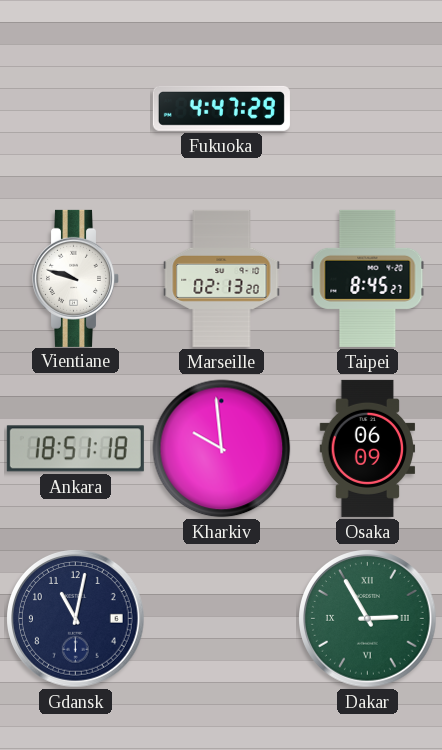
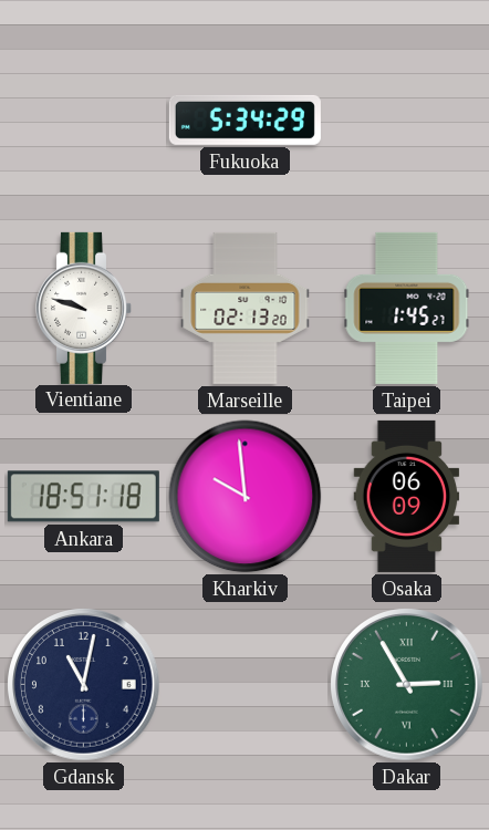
Fukuoka: 4:47 -> 5:34
Taipei: 8:45 -> 1:45
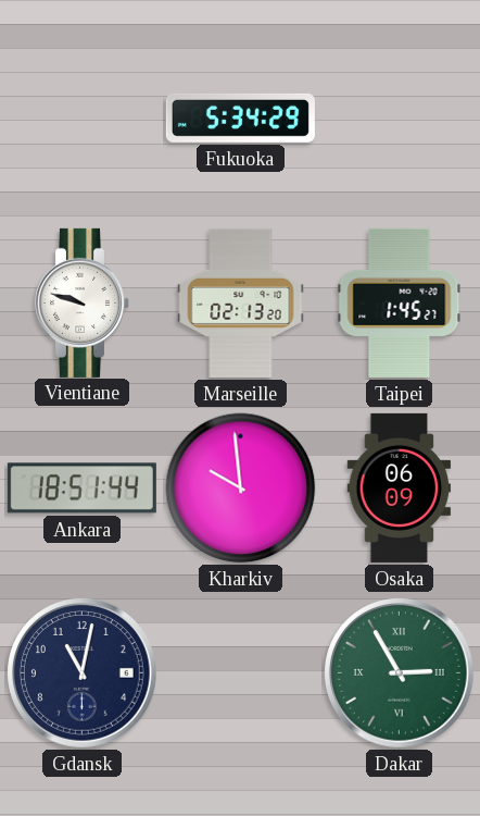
Ankara: 18:51:18 -> 18:51:44
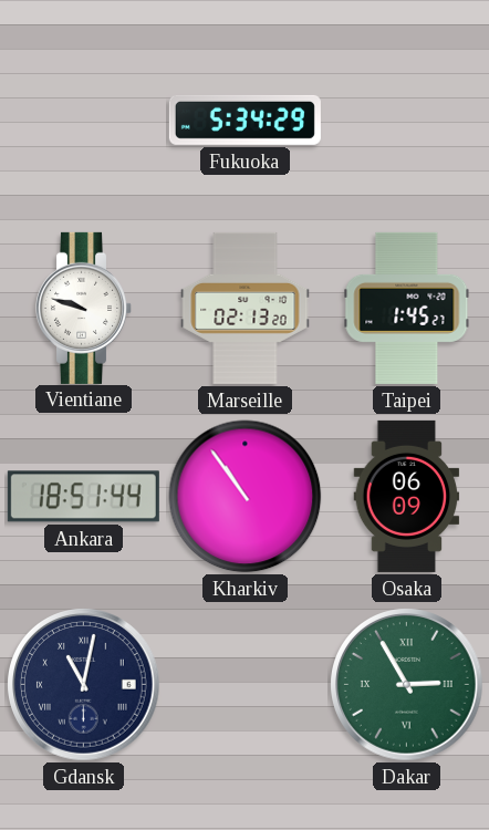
Kharkiv: 9:59 -> 10:54
Gdansk numerals: Arabic -> Roman
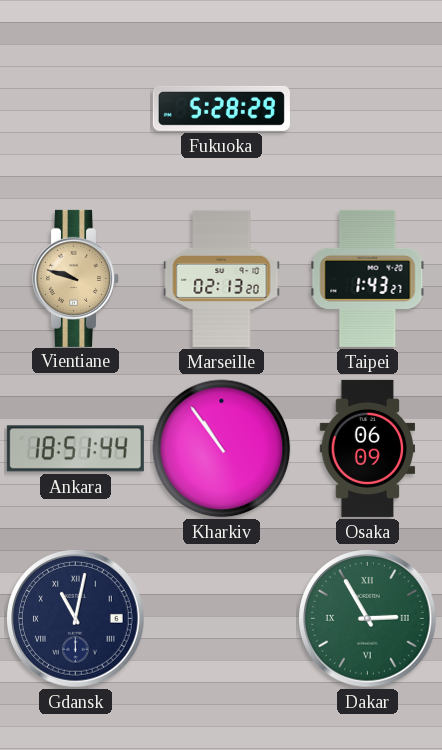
Fukuoka: 5:34 -> 5:28
Vientiane dial: white -> champagne
Taipei: 1:45 -> 1:43
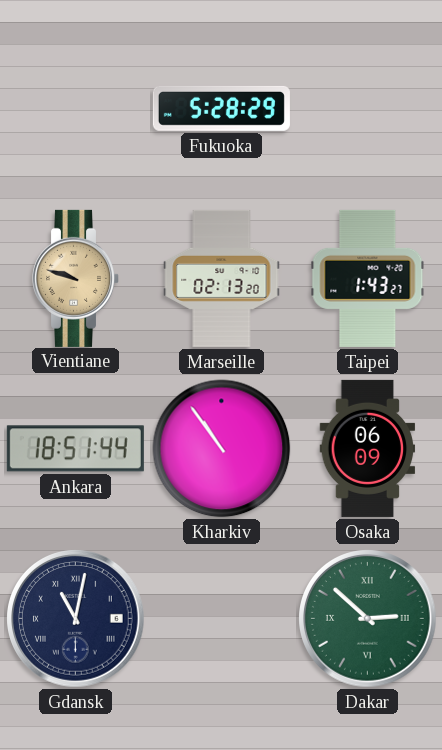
Dakar: 2:55 -> 2:52
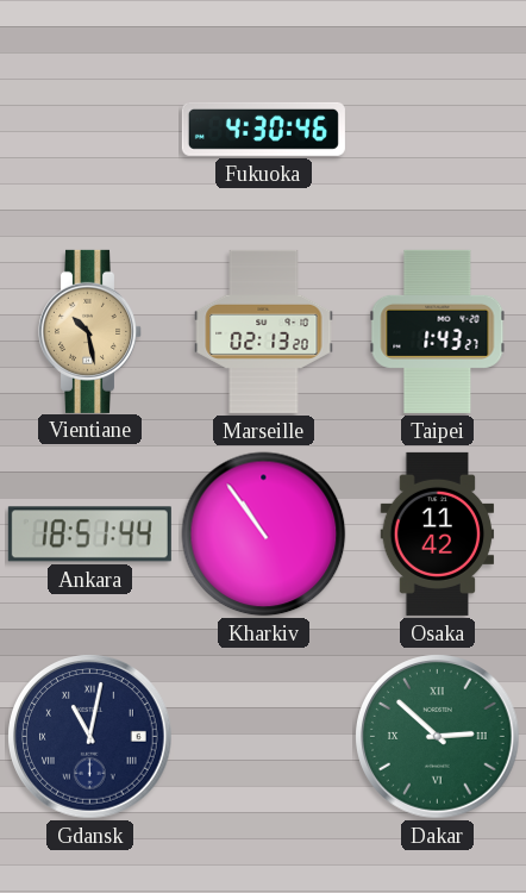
Fukuoka: 5:28 -> 4:30
Vientiane: 9:48 -> 10:28
Osaka: 06:09 -> 11:42
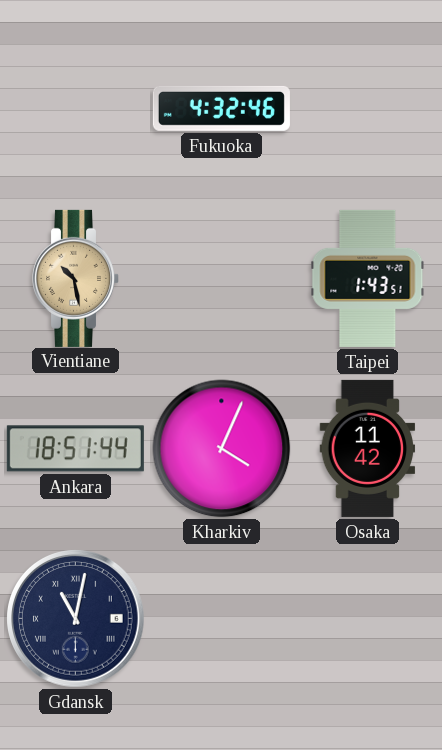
Fukuoka: 4:30 -> 4:32
Marseille: 02:13 -> none
Taipei: 1:43:27 -> 1:43:51
Kharkiv: 10:54 -> 4:04
Dakar: 2:52 -> none
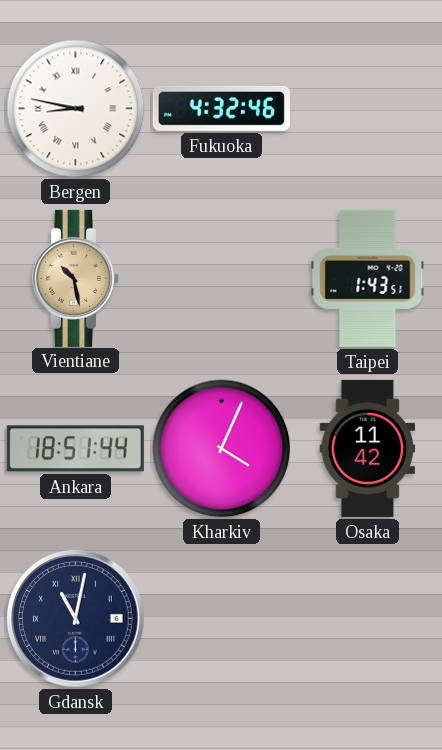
Bergen: none -> 8:47
